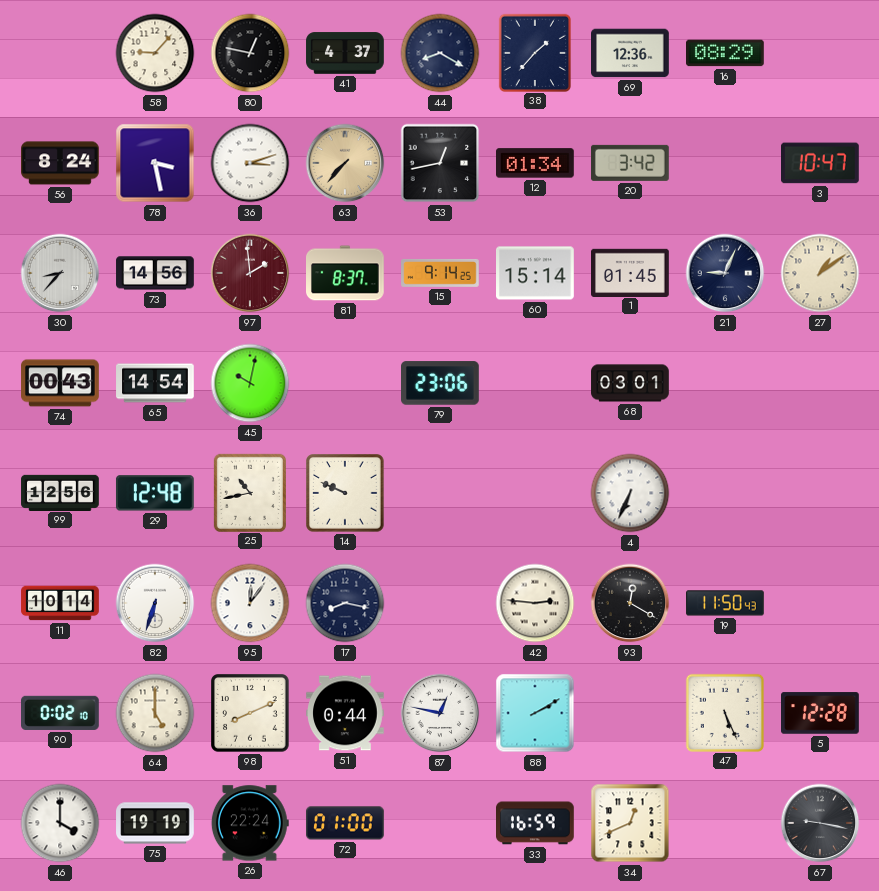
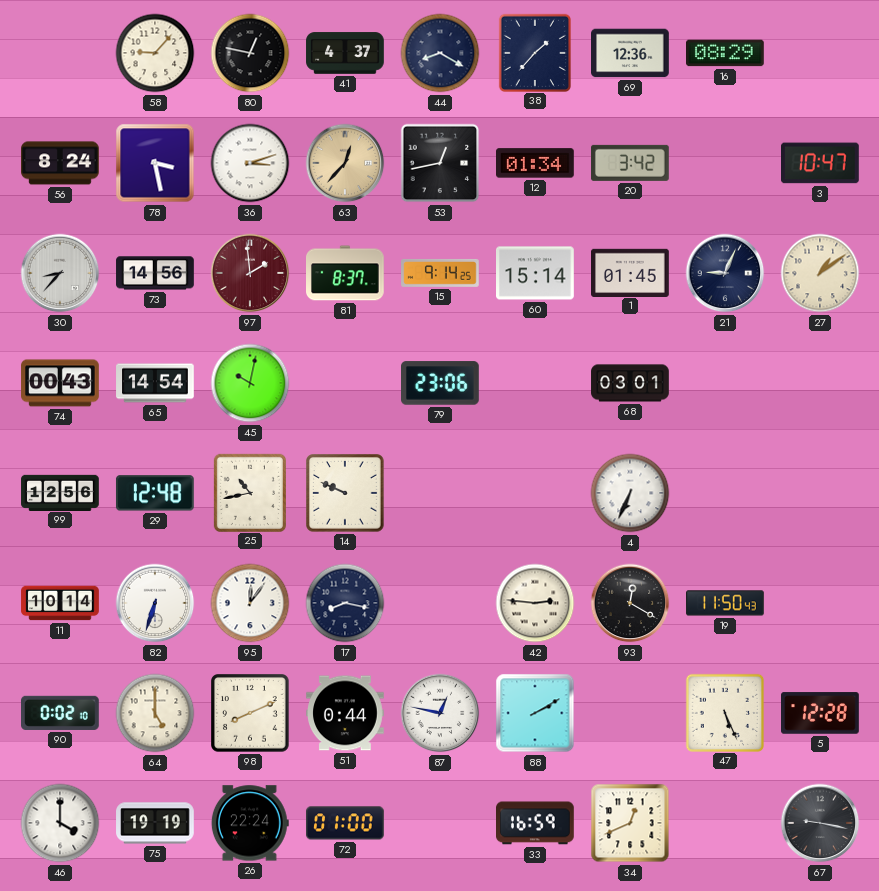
63: 7:37 -> 12:37
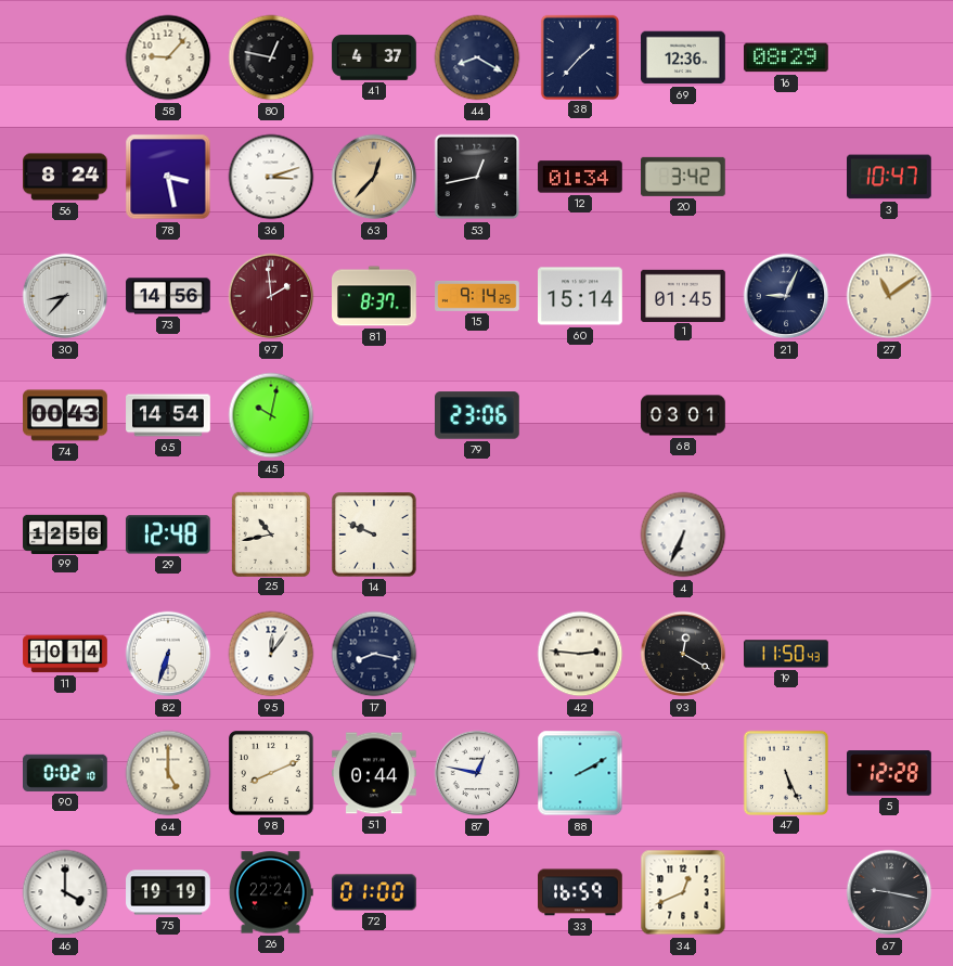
27: 1:09 -> 11:09
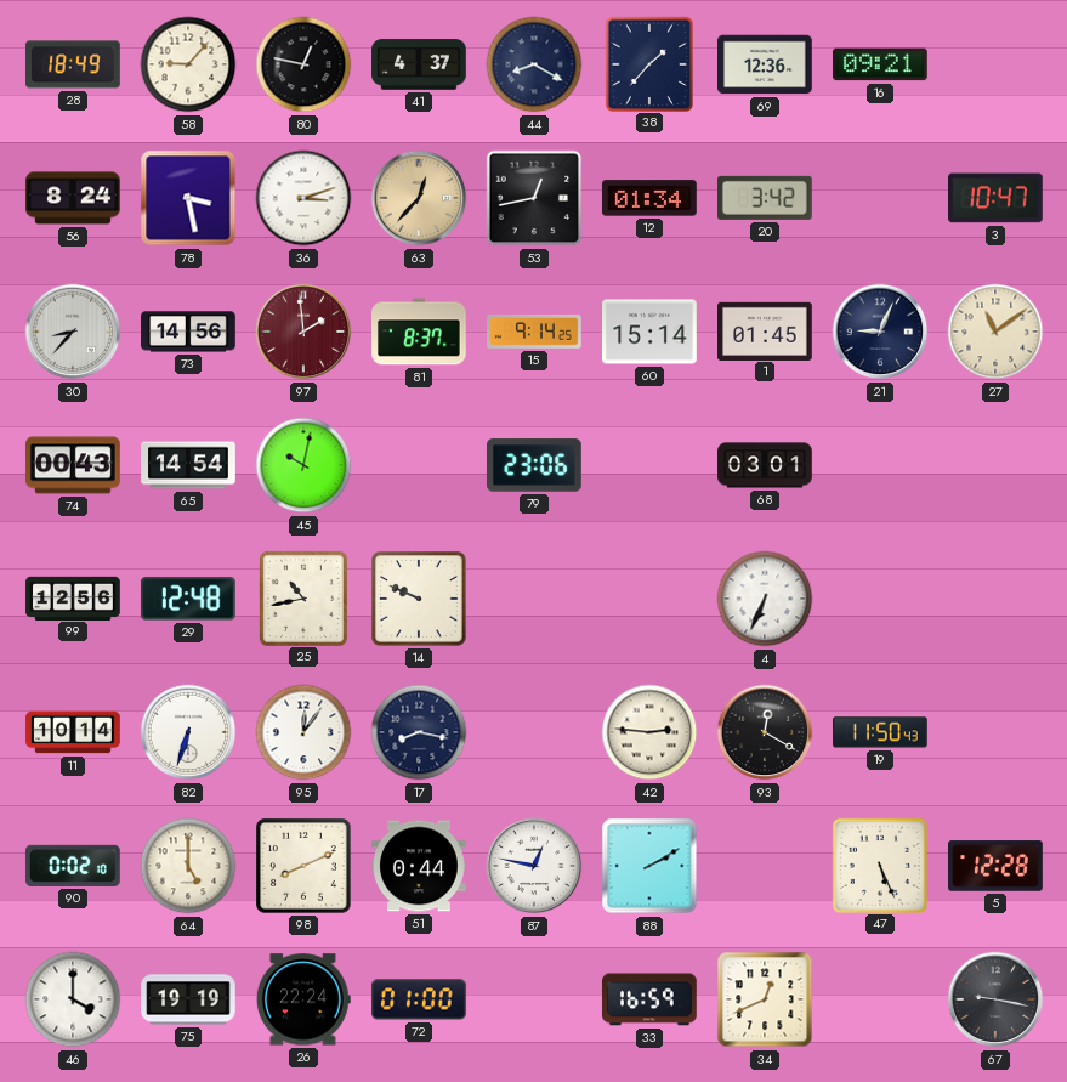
28: none -> 18:49
16: 08:29 -> 09:21
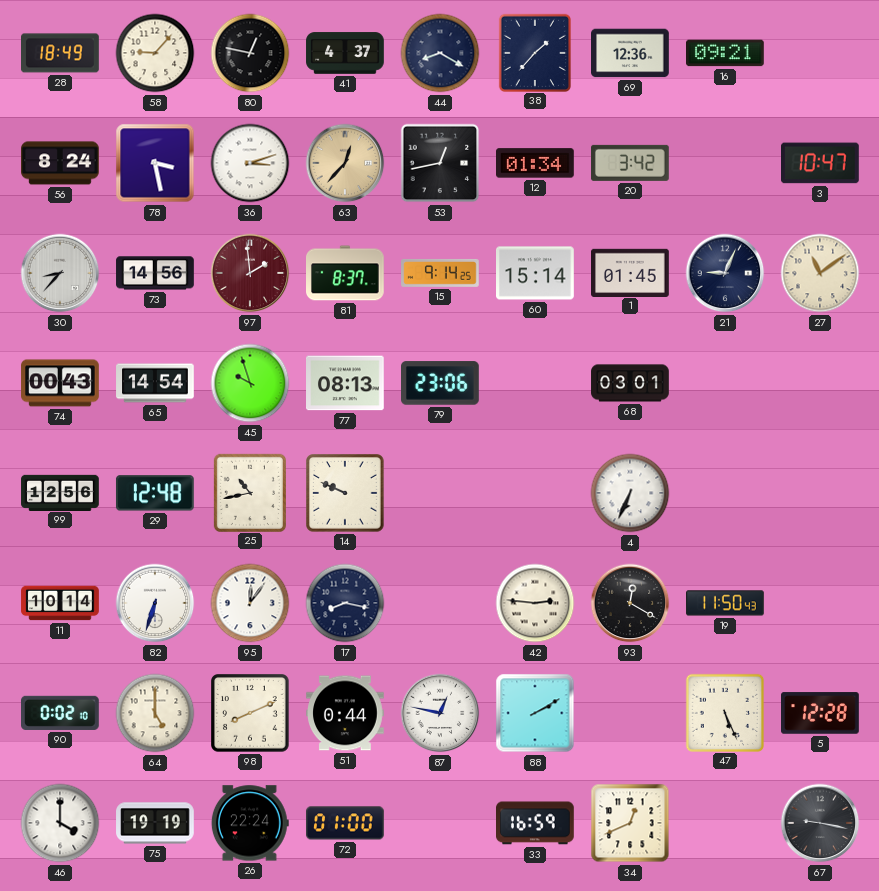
45: 10:02 -> 9:57
77: none -> 08:13
